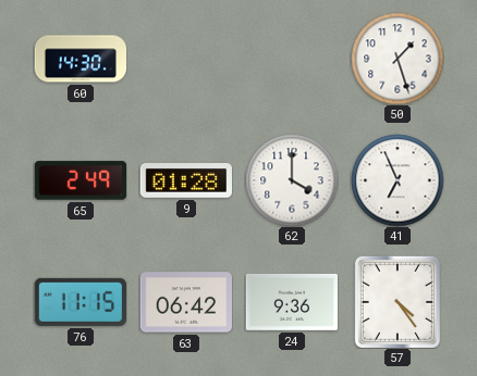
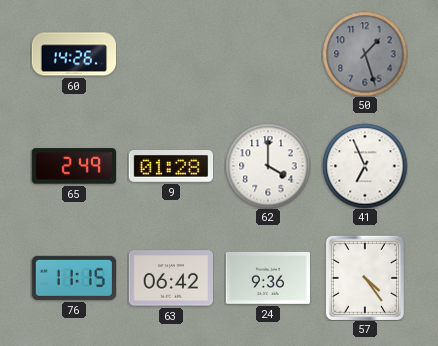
60: 14:30 -> 14:26
50 dial: white -> grey
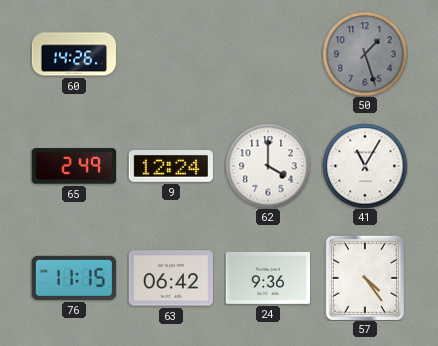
9: 01:28 -> 12:24
41: 6:56 -> 11:05
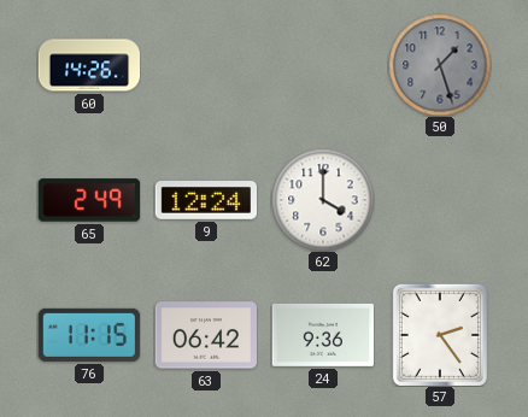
41: 11:05 -> none
57: 4:24 -> 2:24
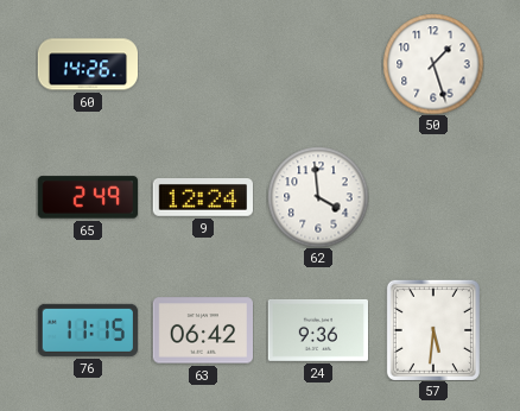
50 dial: grey -> white
62: 4:00 -> 3:59
57: 2:24 -> 5:31
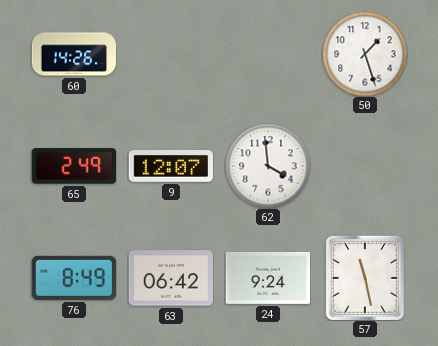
9: 12:24 -> 12:07
76: 11:15 -> 8:49
24: 9:36 -> 9:24
57: 5:31 -> 11:28
